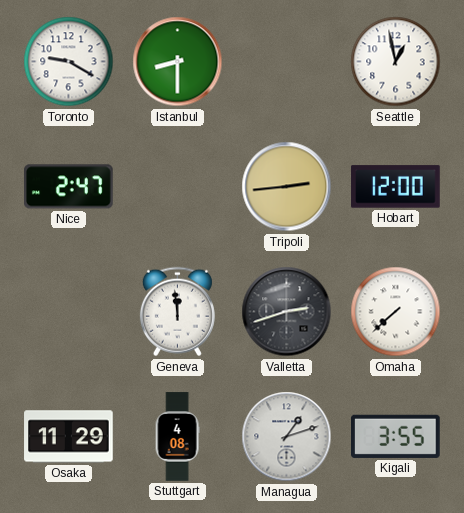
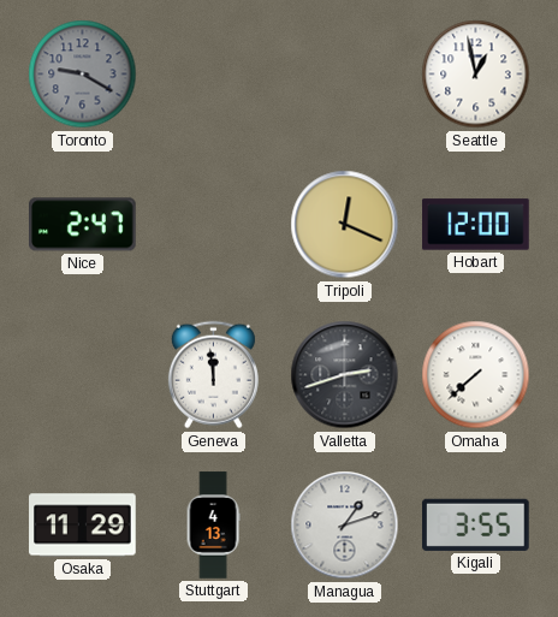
Toronto dial: white -> grey
Istanbul: 8:30 -> none
Tripoli: 2:44 -> 12:19
Stuttgart: 4:08 -> 4:13
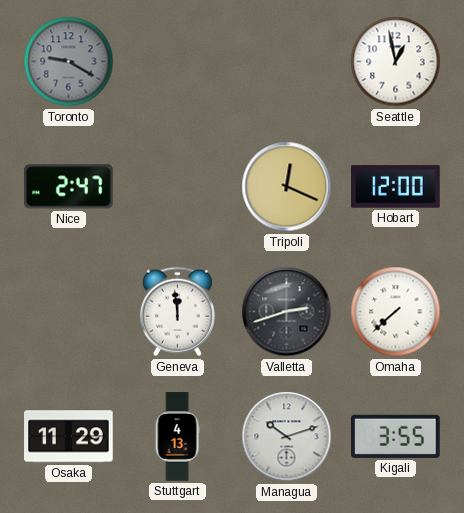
Managua: 1:12 -> 10:12
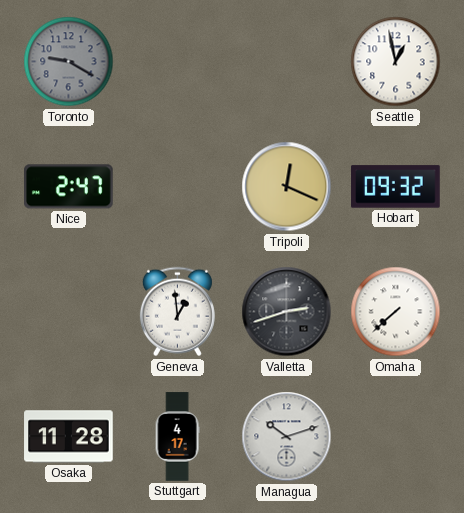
Hobart: 12:00 -> 09:32
Geneva: 11:59 -> 12:59
Osaka: 11:29 -> 11:28
Stuttgart: 4:13 -> 4:17
Kigali: 3:55 -> none
